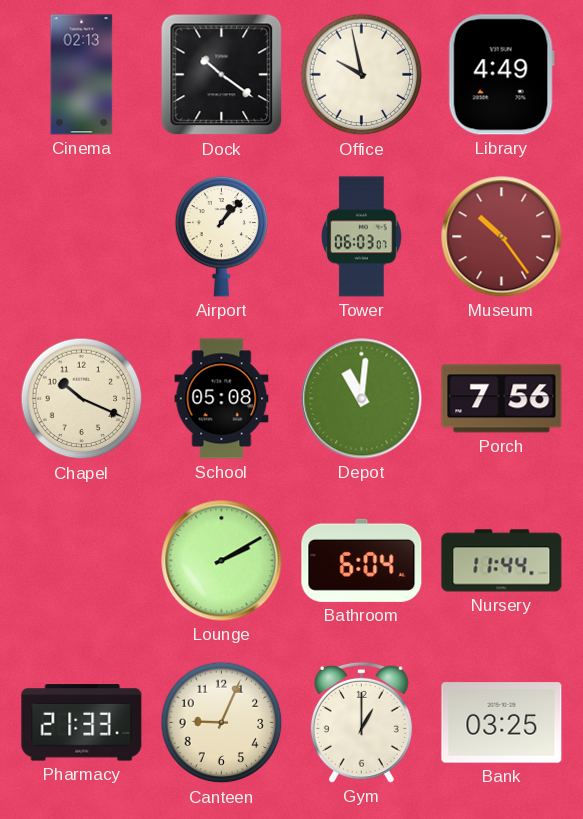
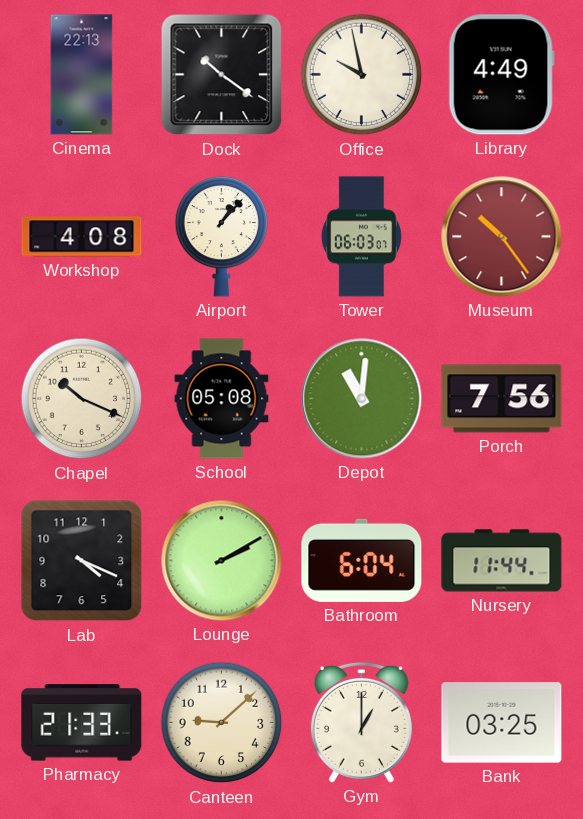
Cinema: 02:13 -> 22:13
Workshop: none -> 4:08
Lab: none -> 4:19
Canteen: 9:04 -> 9:08
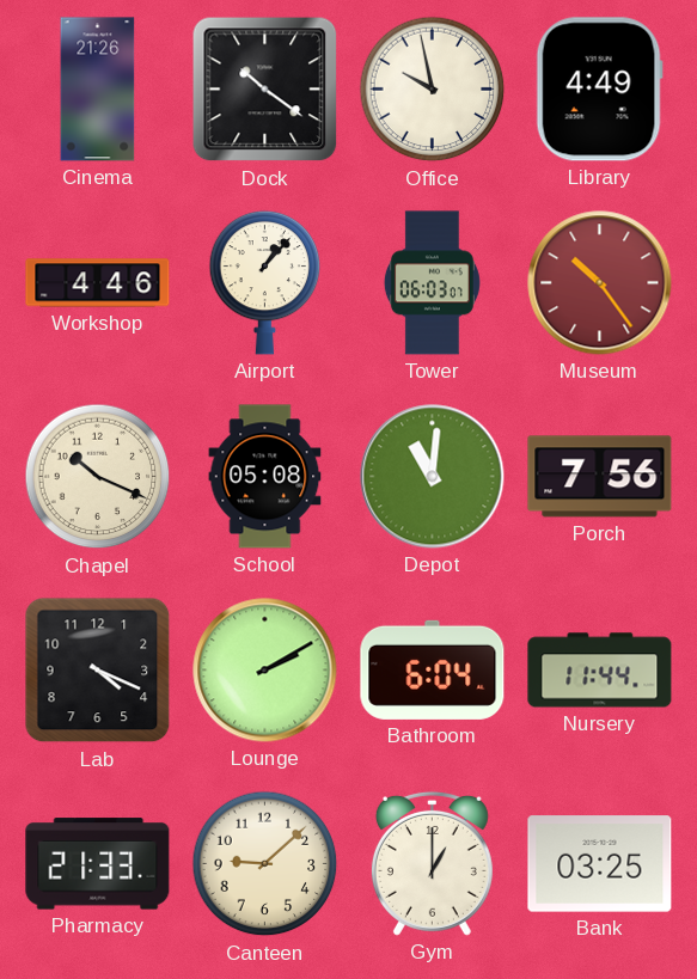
Cinema: 22:13 -> 21:26
Workshop: 4:08 -> 4:46
